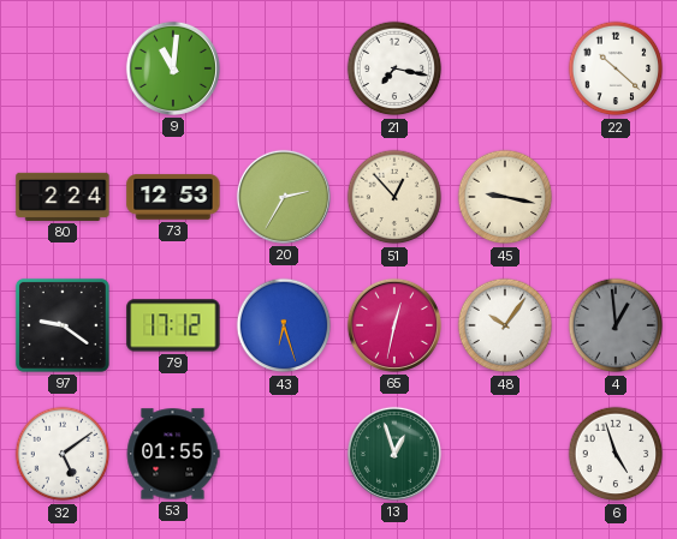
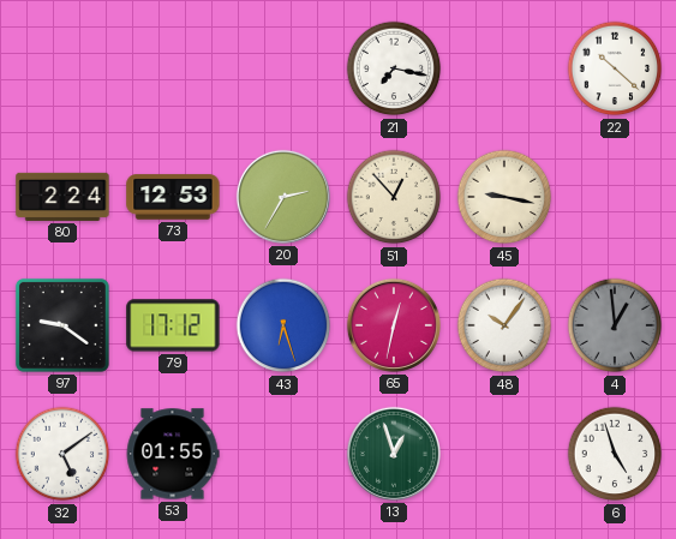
9: 11:01 -> none
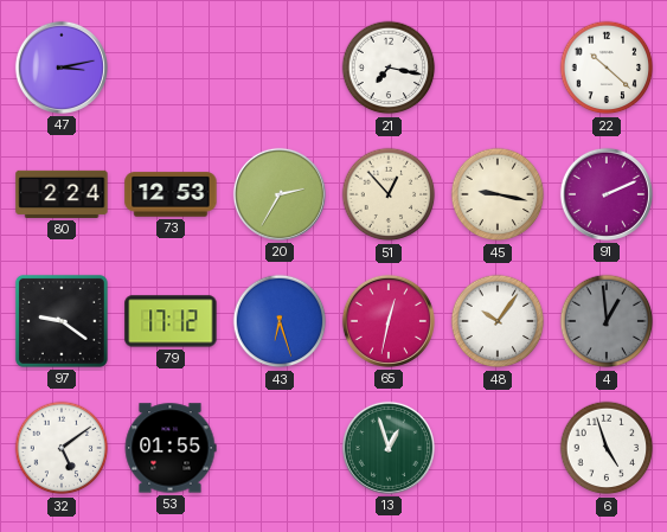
47: none -> 3:13
91: none -> 2:11
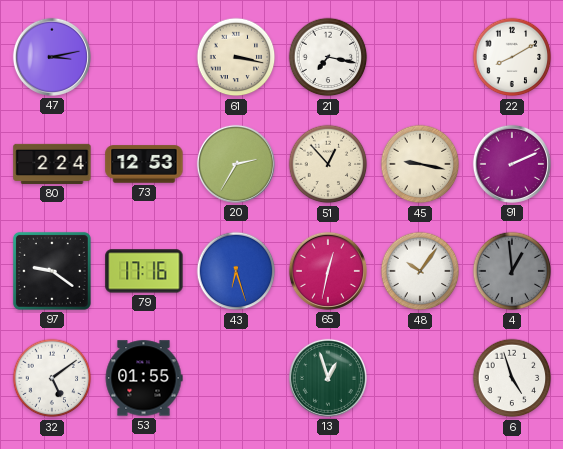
61: none -> 3:17
22: 10:22 -> 8:10
79: 17:12 -> 17:16
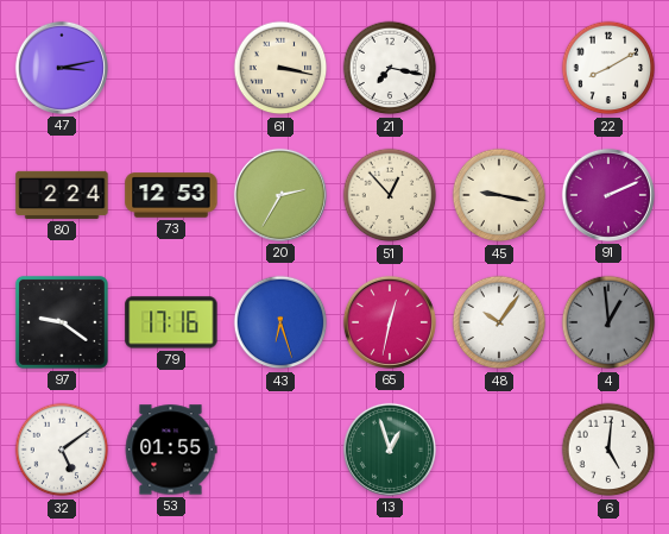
6: 4:57 -> 5:01
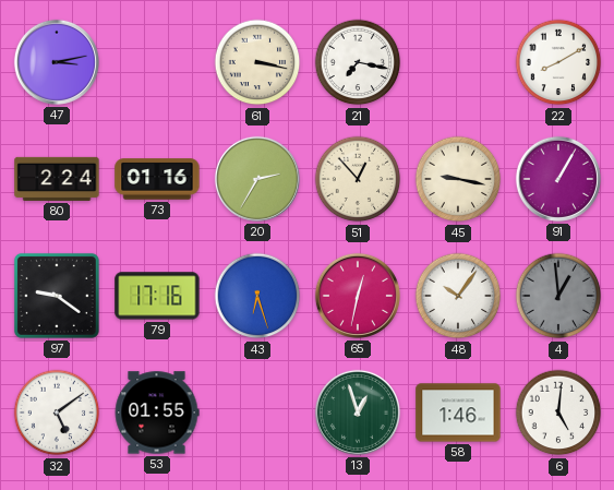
73: 12:53 -> 01:16
91: 2:11 -> 1:05
58: none -> 1:46
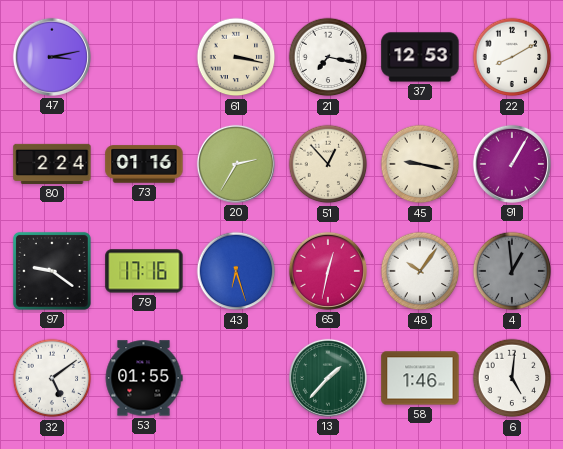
37: none -> 12:53
13: 12:57 -> 1:37
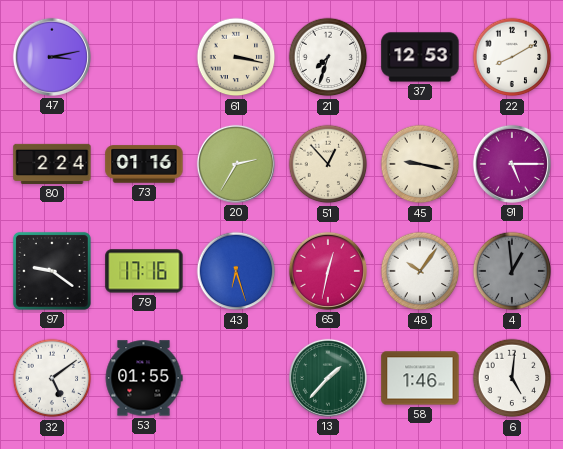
21: 7:17 -> 7:33
91: 1:05 -> 5:15
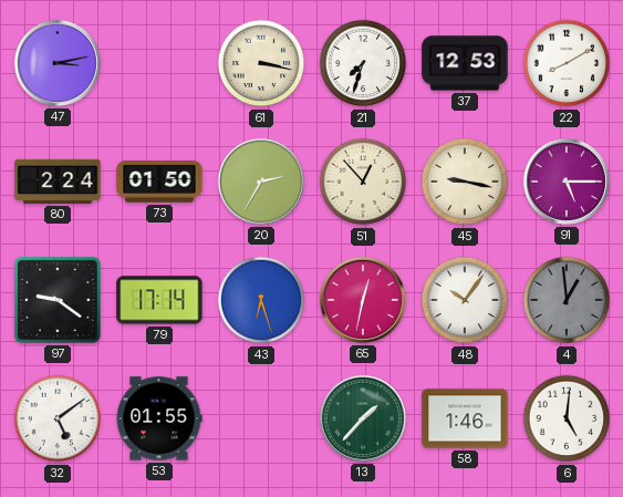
73: 01:16 -> 01:50
79: 17:16 -> 17:14
